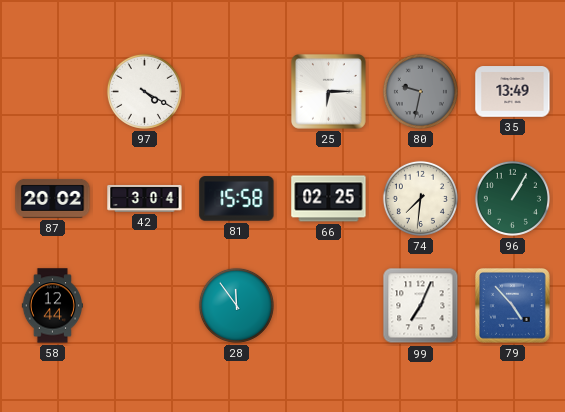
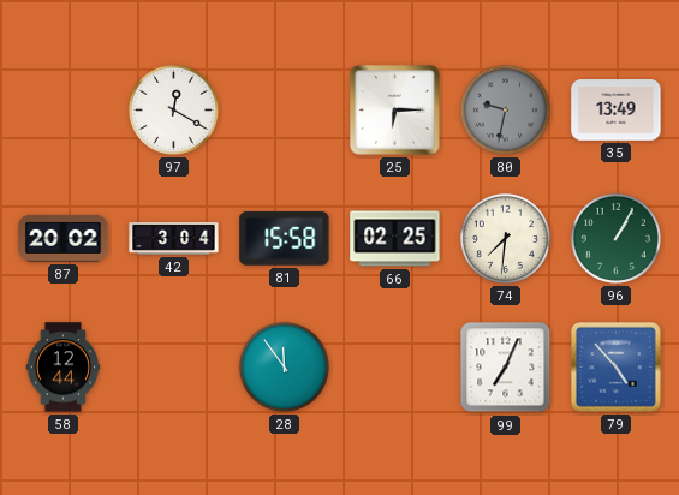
97: 4:20 -> 12:20
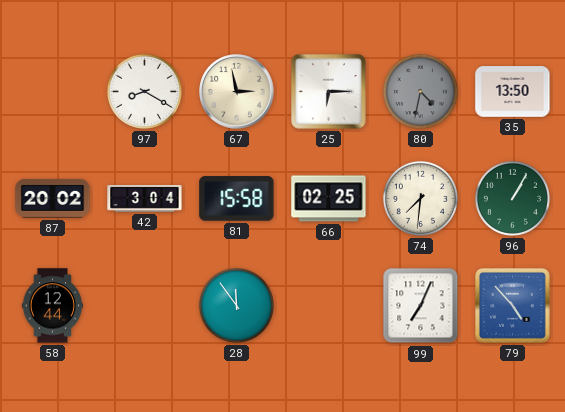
97: 12:20 -> 8:20
67: none -> 2:58
80: 9:32 -> 4:32
35: 13:49 -> 13:50
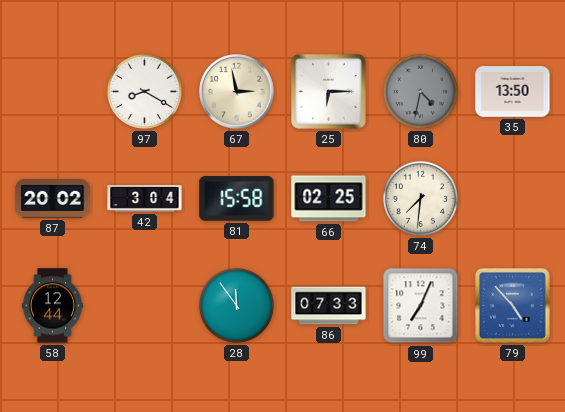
96: 1:05 -> none
86: none -> 07:33
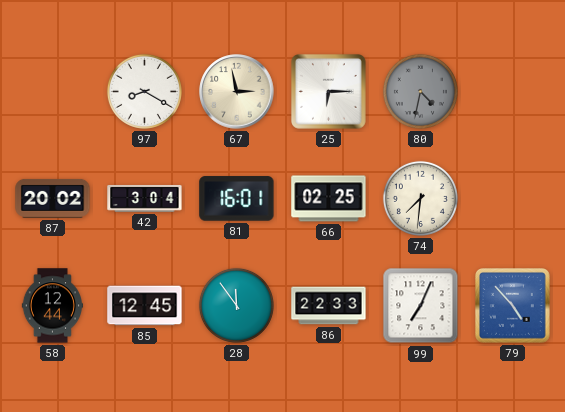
35: 13:50 -> none
81: 15:58 -> 16:01
85: none -> 12:45
86: 07:33 -> 22:33
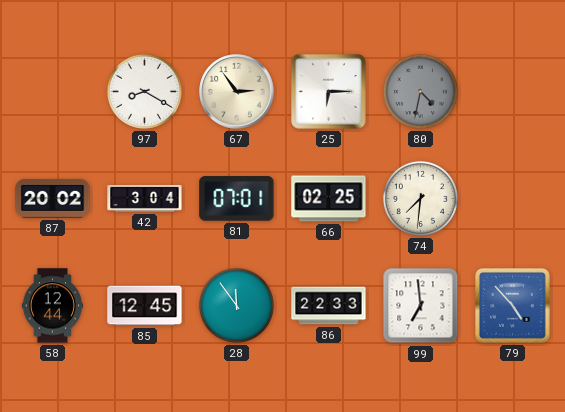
67: 2:58 -> 2:54
81: 16:01 -> 07:01
99: 7:04 -> 6:59
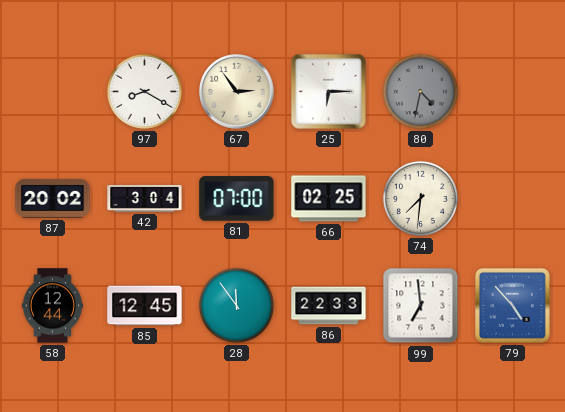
81: 07:01 -> 07:00
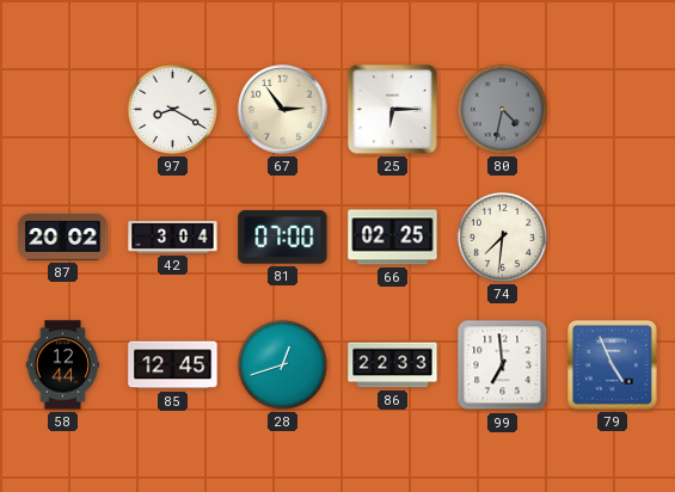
28: 11:54 -> 12:42
79: 4:53 -> 4:56
